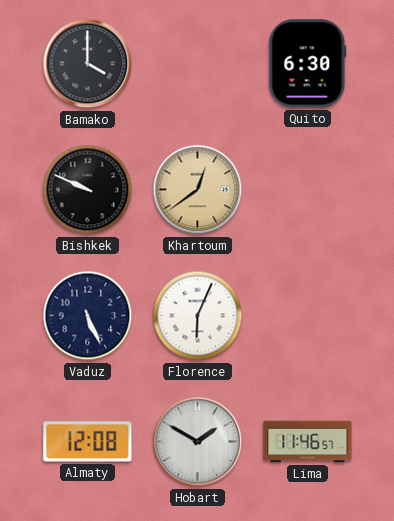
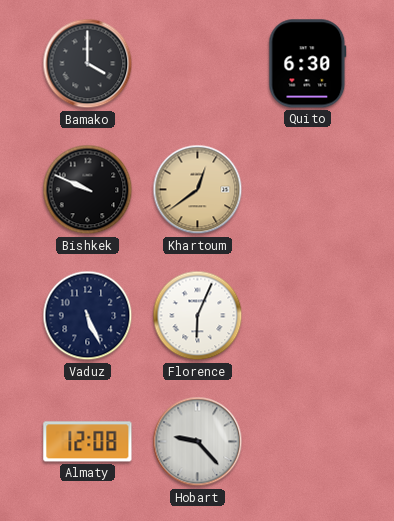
Hobart: 1:50 -> 9:23
Lima: 11:46 -> none
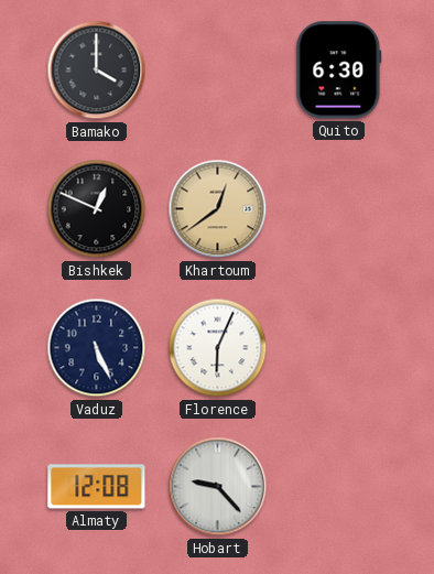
Bishkek: 9:49 -> 12:49
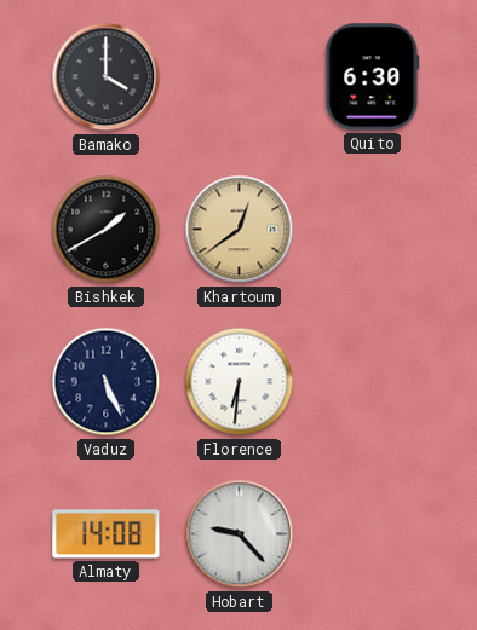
Bishkek: 12:49 -> 1:40
Florence: 6:04 -> 6:31
Almaty: 12:08 -> 14:08
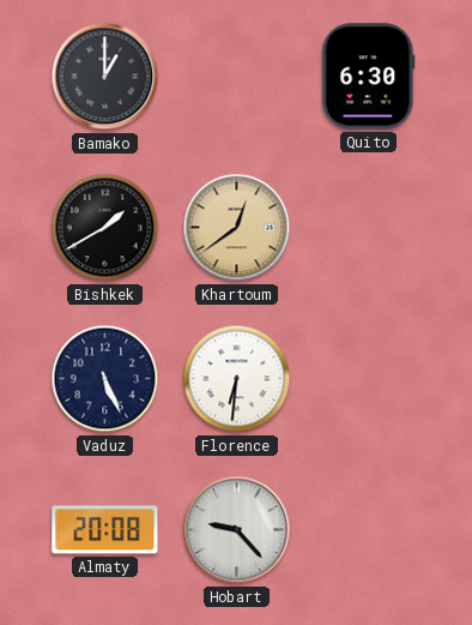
Bamako: 4:00 -> 1:00
Almaty: 14:08 -> 20:08
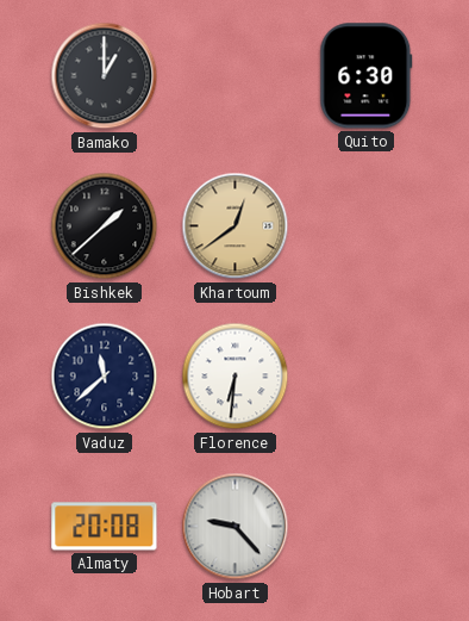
Bishkek: 1:40 -> 1:38
Vaduz: 5:26 -> 11:38
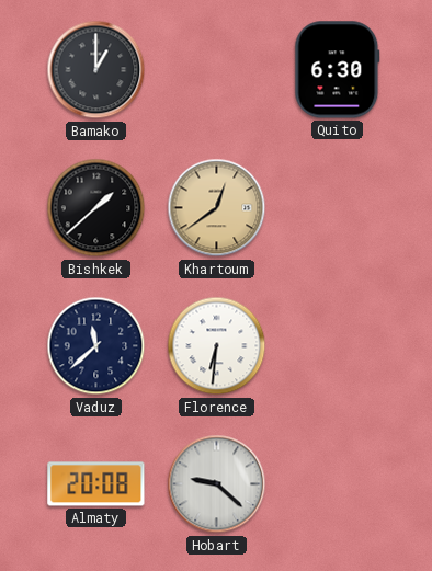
Hobart: 9:23 -> 9:22
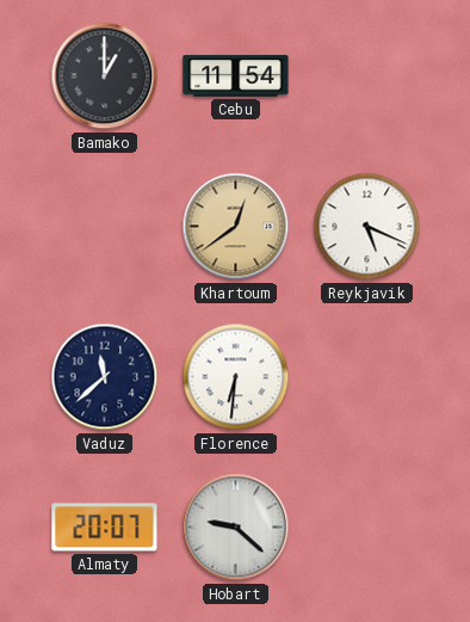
Cebu: none -> 11:54
Quito: 6:30 -> none
Bishkek: 1:38 -> none
Reykjavik: none -> 5:19
Almaty: 20:08 -> 20:07
